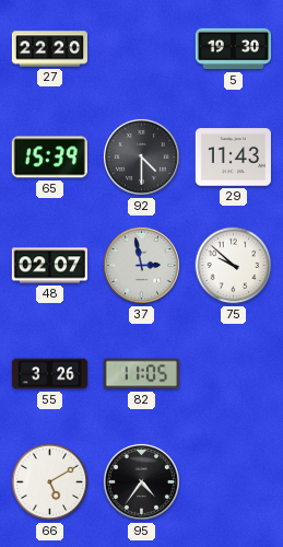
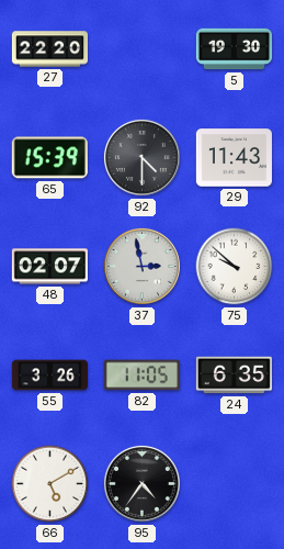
24: none -> 6:35
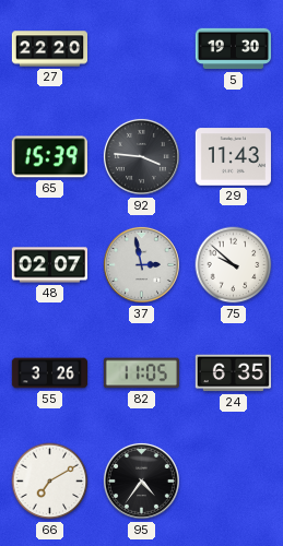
92: 4:30 -> 3:46
66: 5:10 -> 7:10
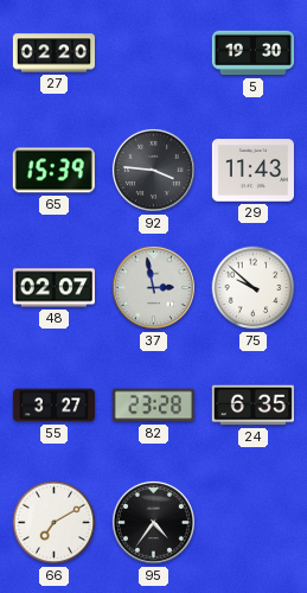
27: 22:20 -> 02:20
55: 3:26 -> 3:27
82: 11:05 -> 23:28
